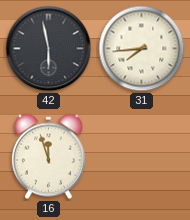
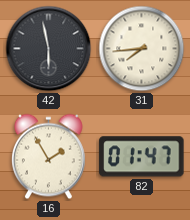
16: 11:57 -> 1:55
82: none -> 01:47
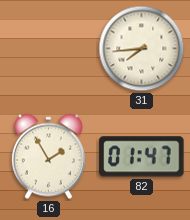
42: 5:58 -> none
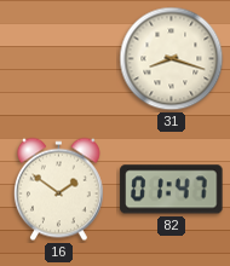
31: 7:44 -> 8:18
16: 1:55 -> 1:51
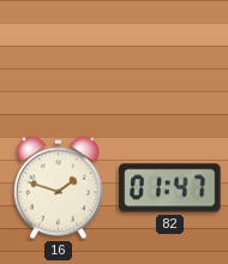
31: 8:18 -> none
16: 1:51 -> 1:48
